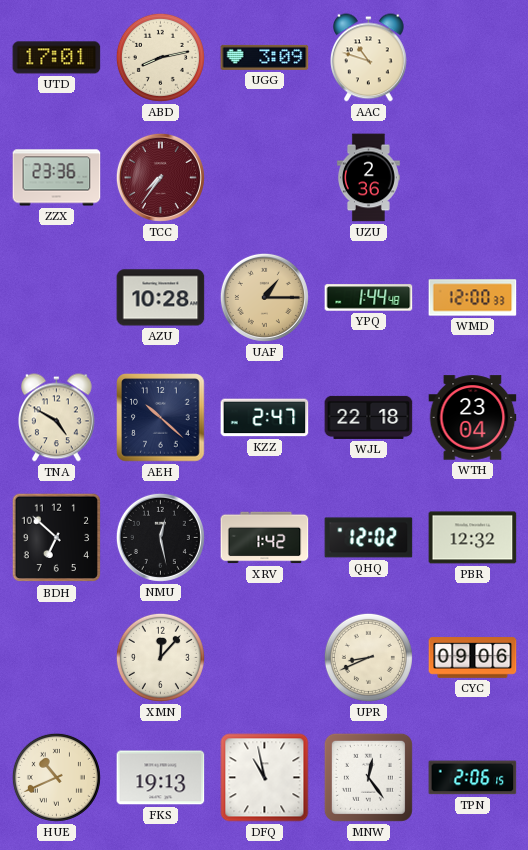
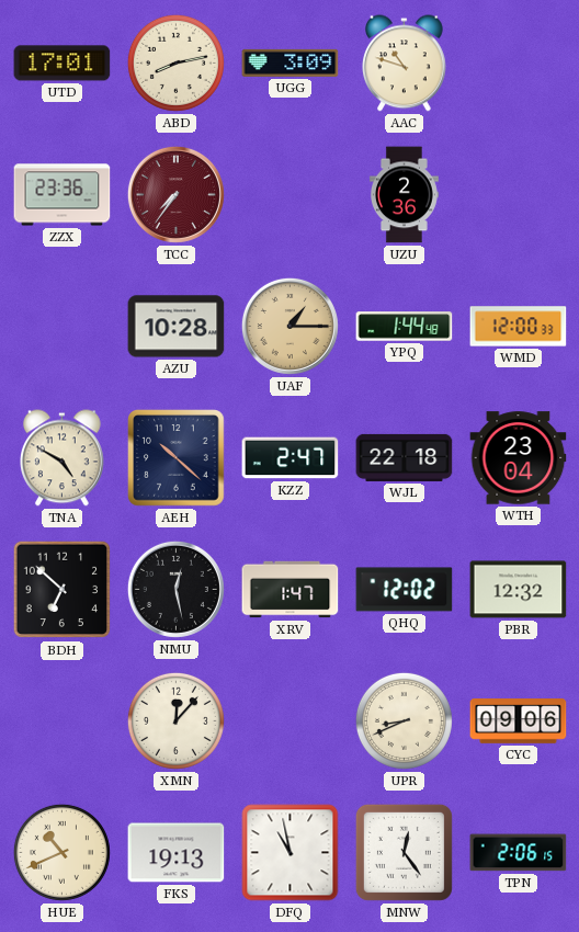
XRV: 1:42 -> 1:47
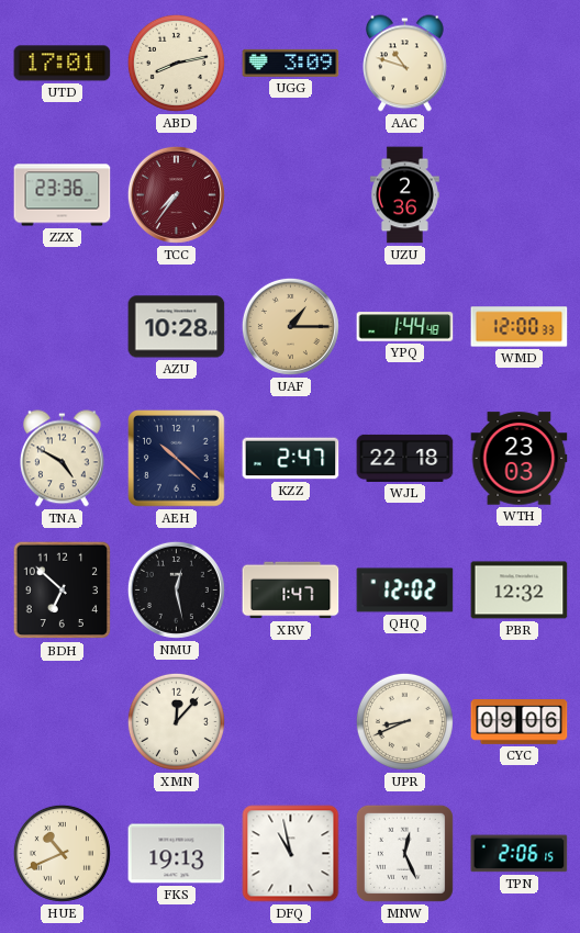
WTH: 23:04 -> 23:03
MNW: 12:24 -> 12:26
